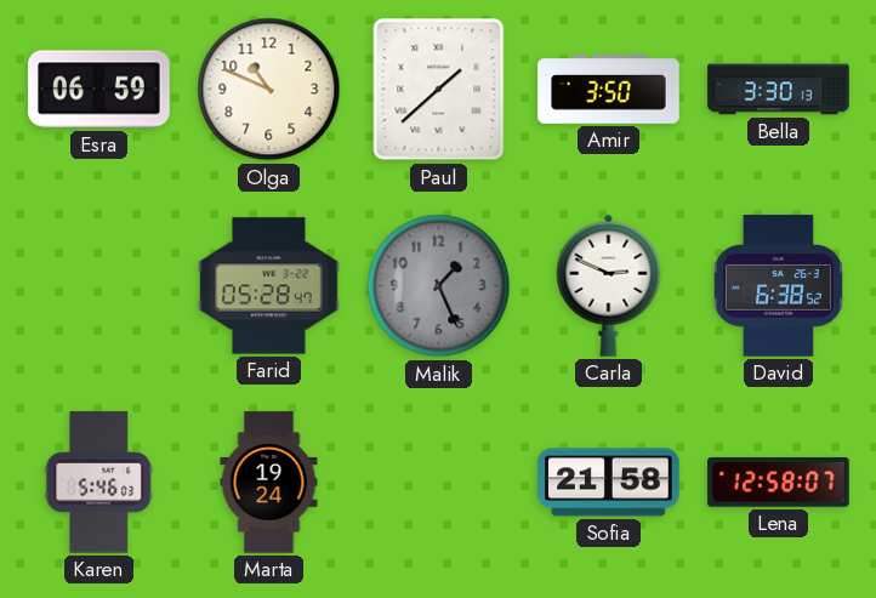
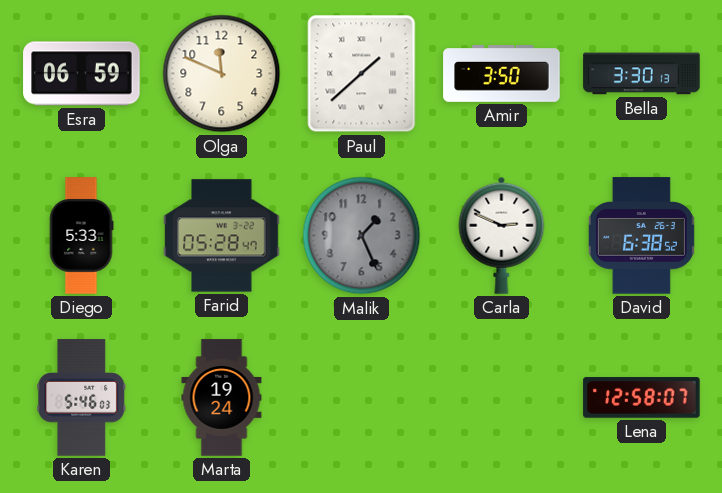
Olga: 10:49 -> 11:49
Diego: none -> 5:33
Sofia: 21:58 -> none
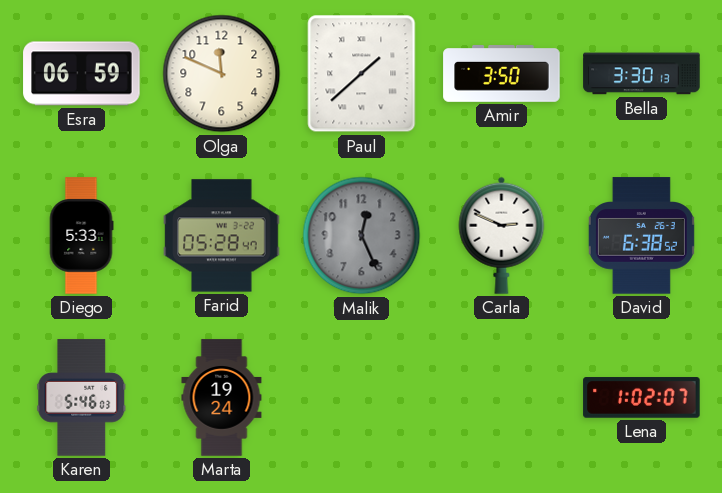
Malik: 1:26 -> 12:26
Lena: 12:58 -> 1:02
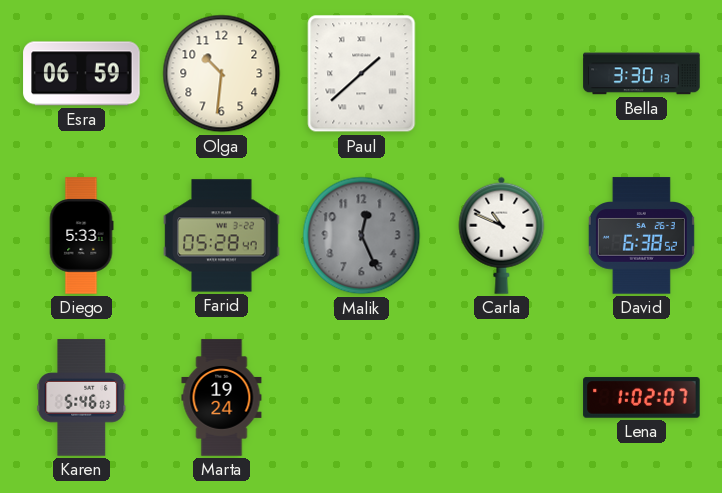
Olga: 11:49 -> 10:31
Amir: 3:50 -> none
Carla: 2:49 -> 10:49
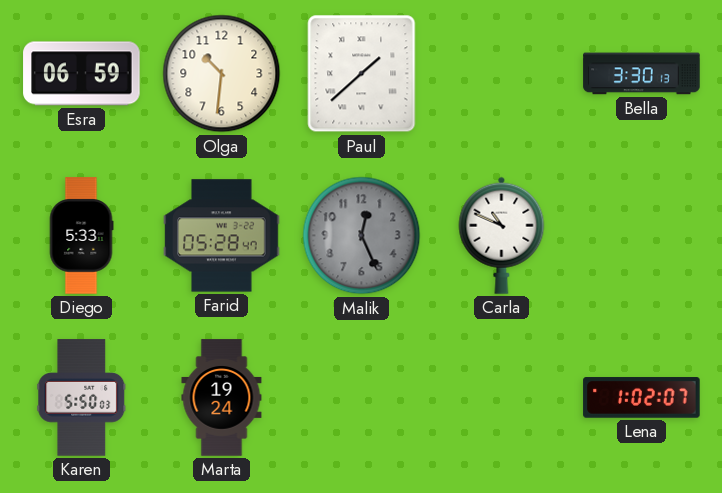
David: 6:38 -> none
Karen: 5:46 -> 5:50
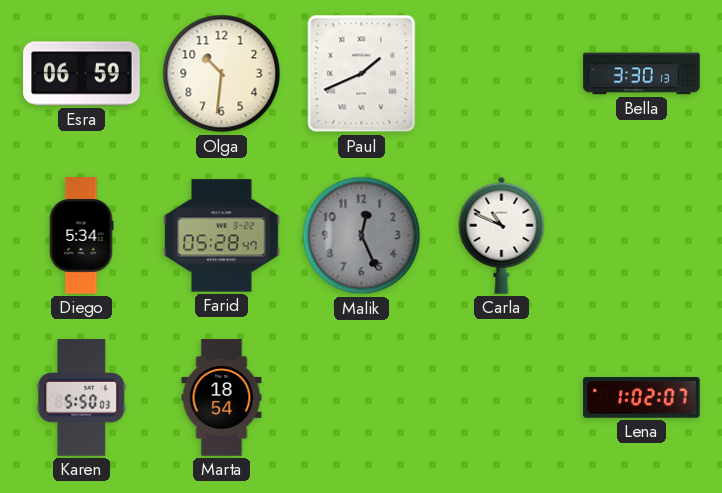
Paul: 1:38 -> 1:41
Diego: 5:33 -> 5:34
Marta: 19:24 -> 18:54
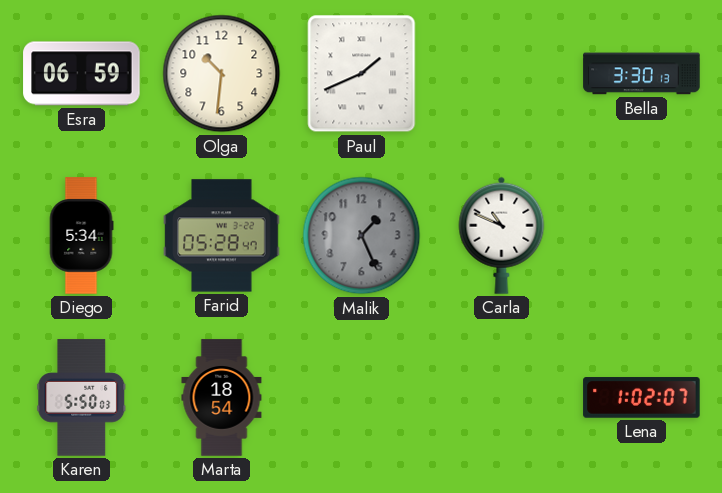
Malik: 12:26 -> 1:26
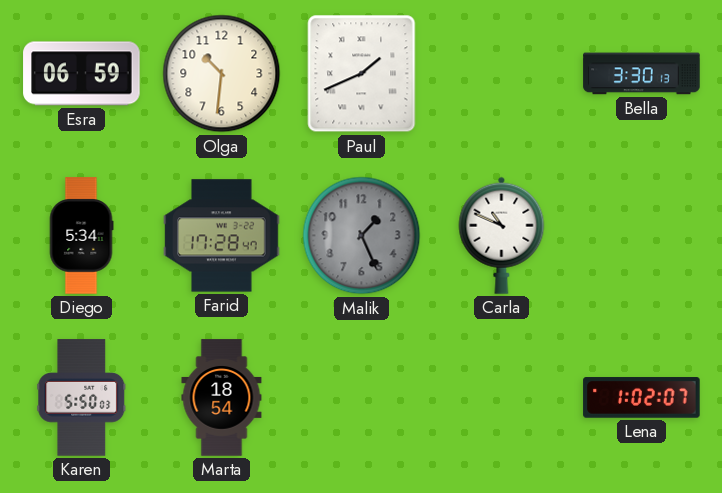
Farid: 05:28 -> 17:28
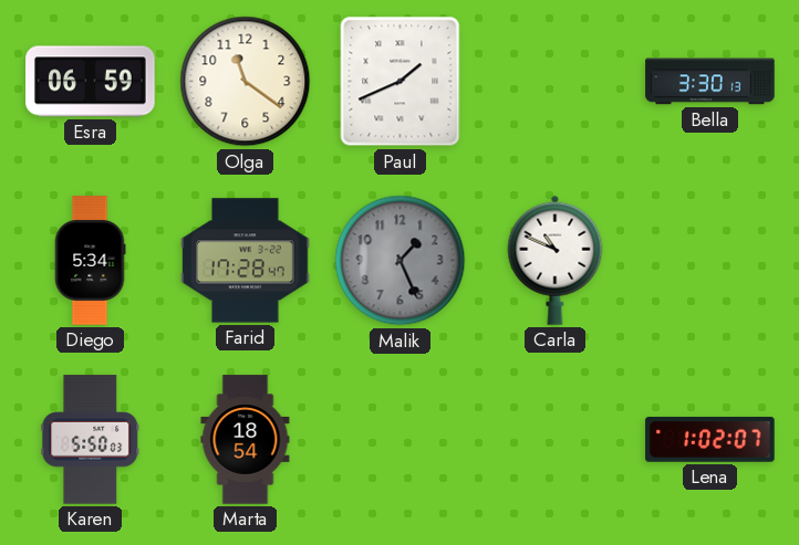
Olga: 10:31 -> 11:21
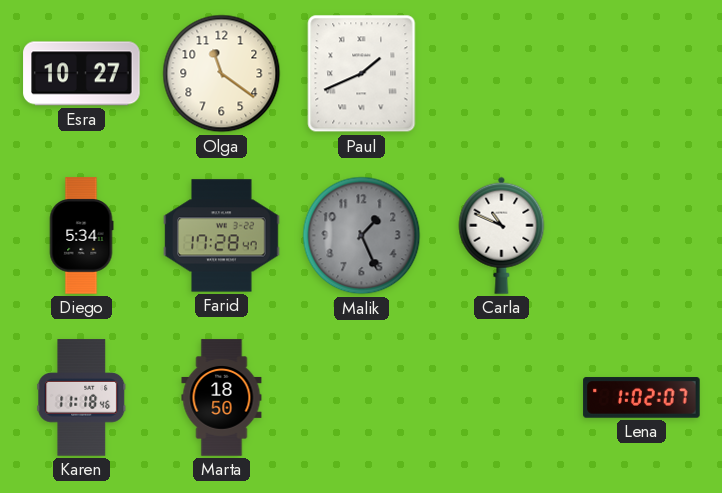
Esra: 06:59 -> 10:27
Bella: 3:30 -> none
Karen: 5:50 -> 11:18
Marta: 18:54 -> 18:50
